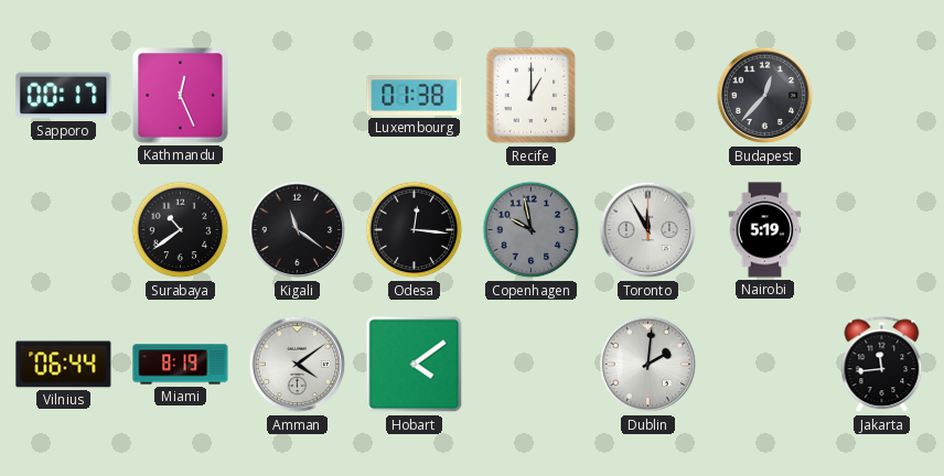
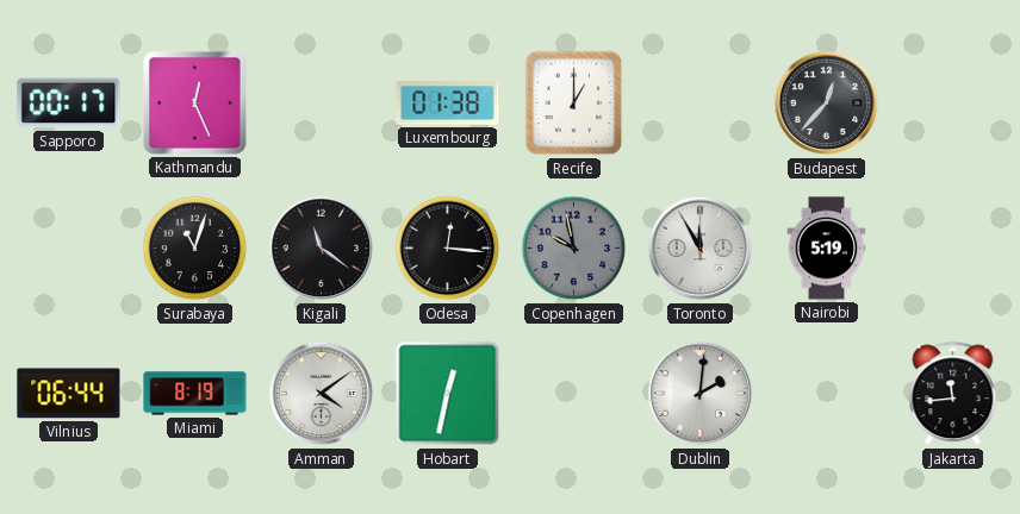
Surabaya: 10:39 -> 11:03
Hobart: 4:09 -> 12:32
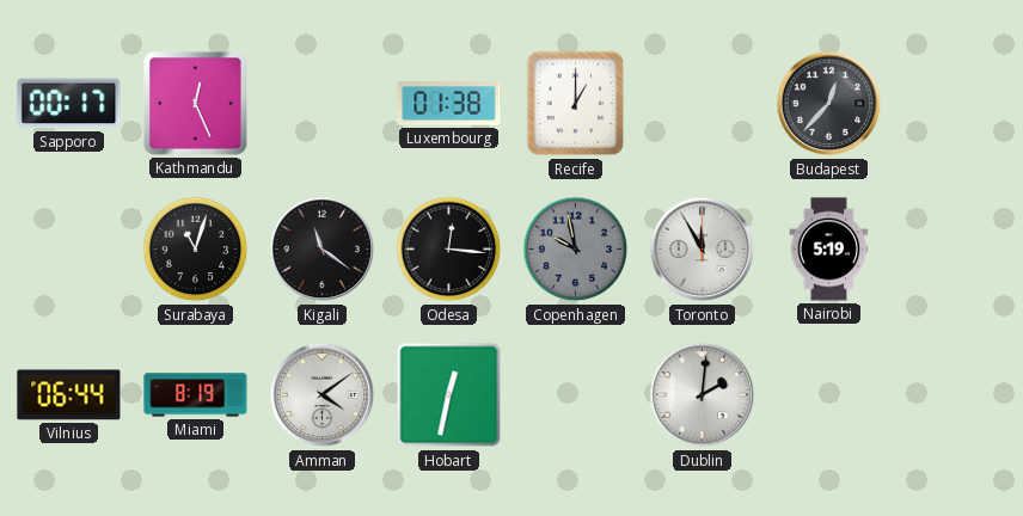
Jakarta: 11:44 -> none
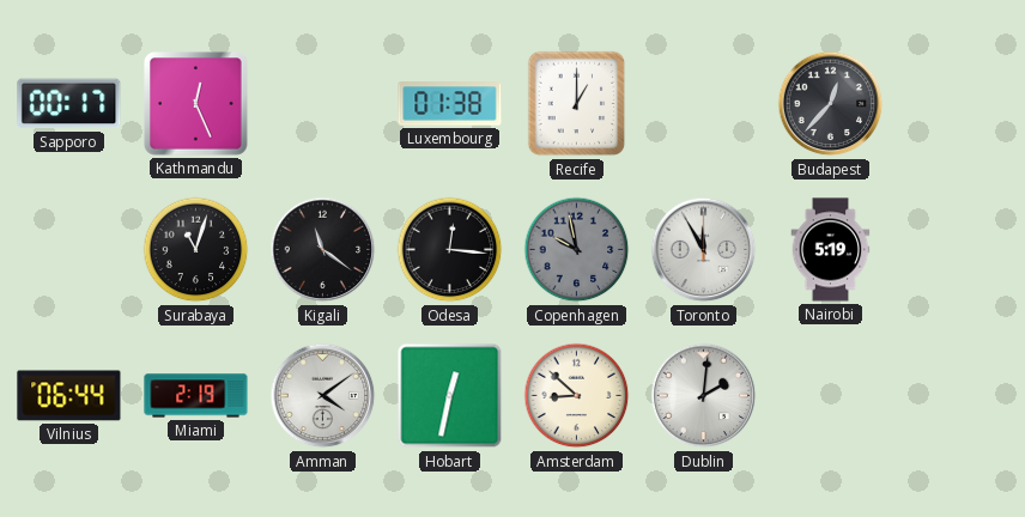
Miami: 8:19 -> 2:19
Amsterdam: none -> 8:52
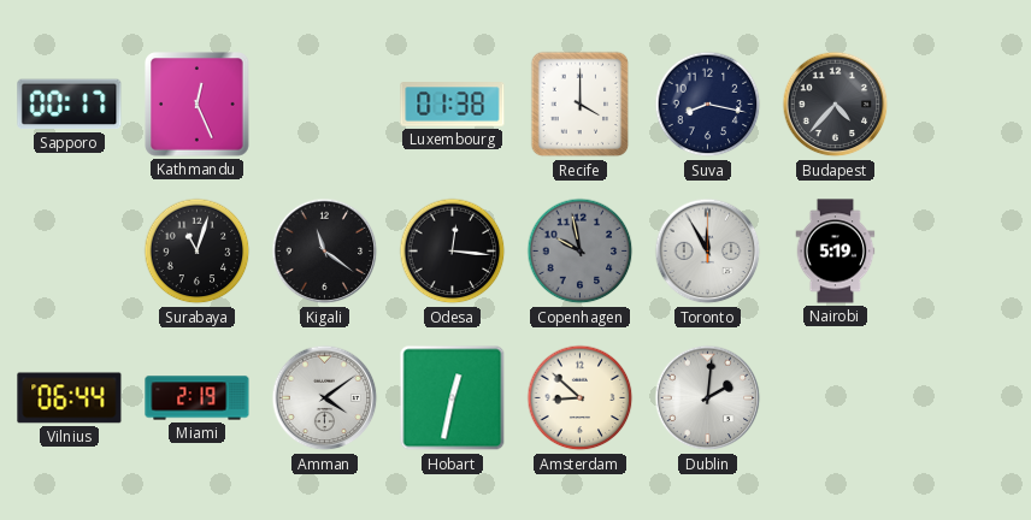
Recife: 1:00 -> 4:00
Suva: none -> 8:17
Budapest: 12:37 -> 4:37
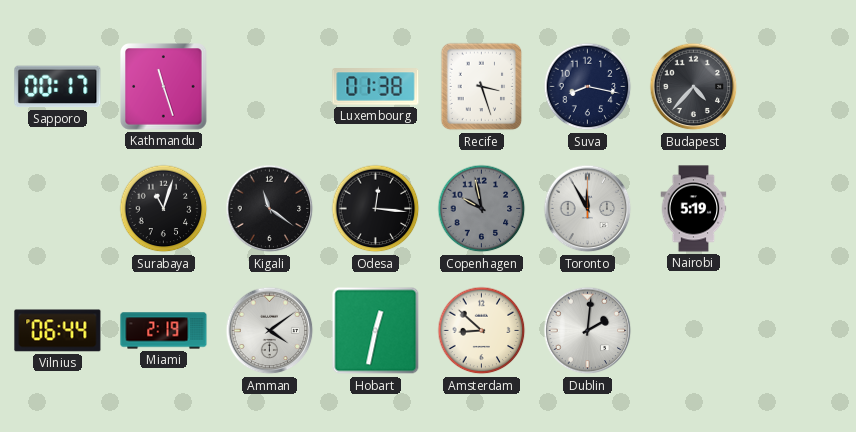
Kathmandu: 12:26 -> 11:27
Recife: 4:00 -> 3:27
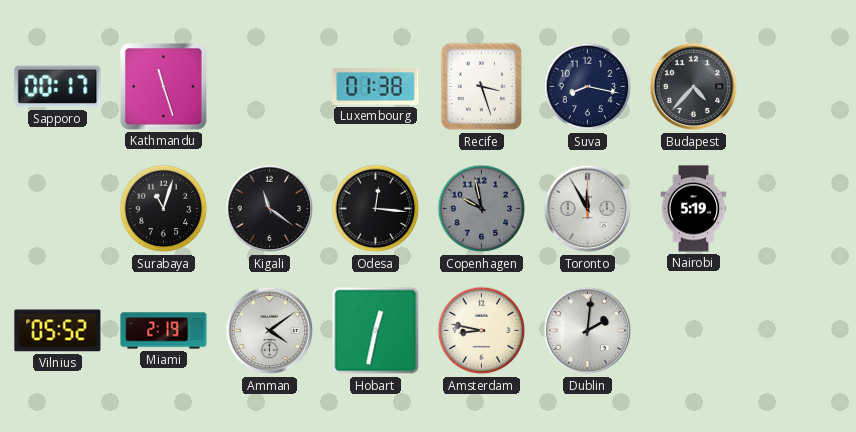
Vilnius: 06:44 -> 05:52
Amsterdam: 8:52 -> 8:47
